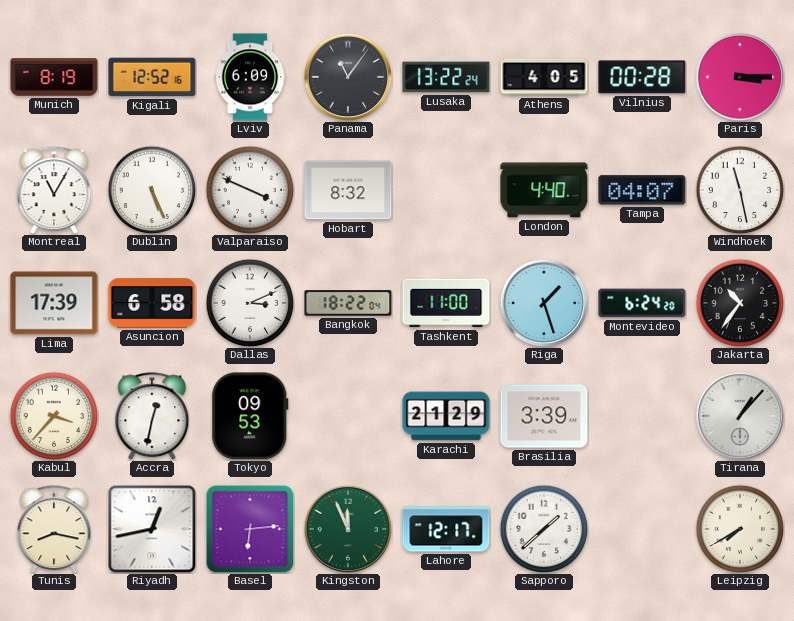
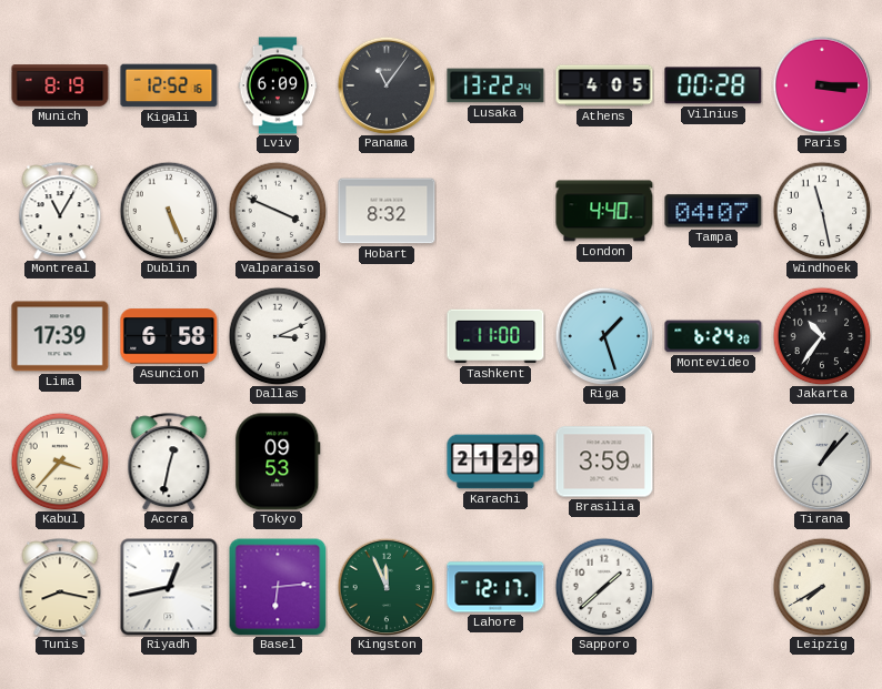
Bangkok: 18:22 -> none
Brasilia: 3:39 -> 3:59
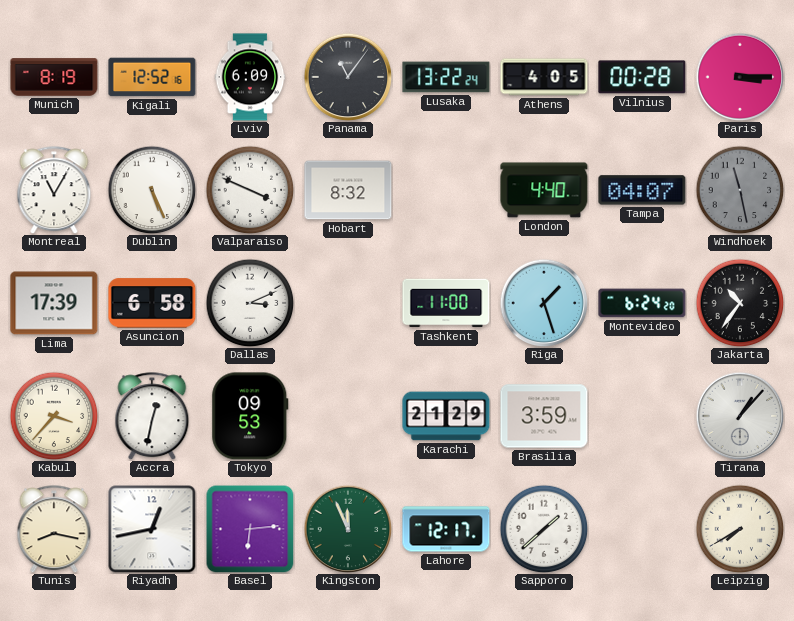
Windhoek dial: white -> grey
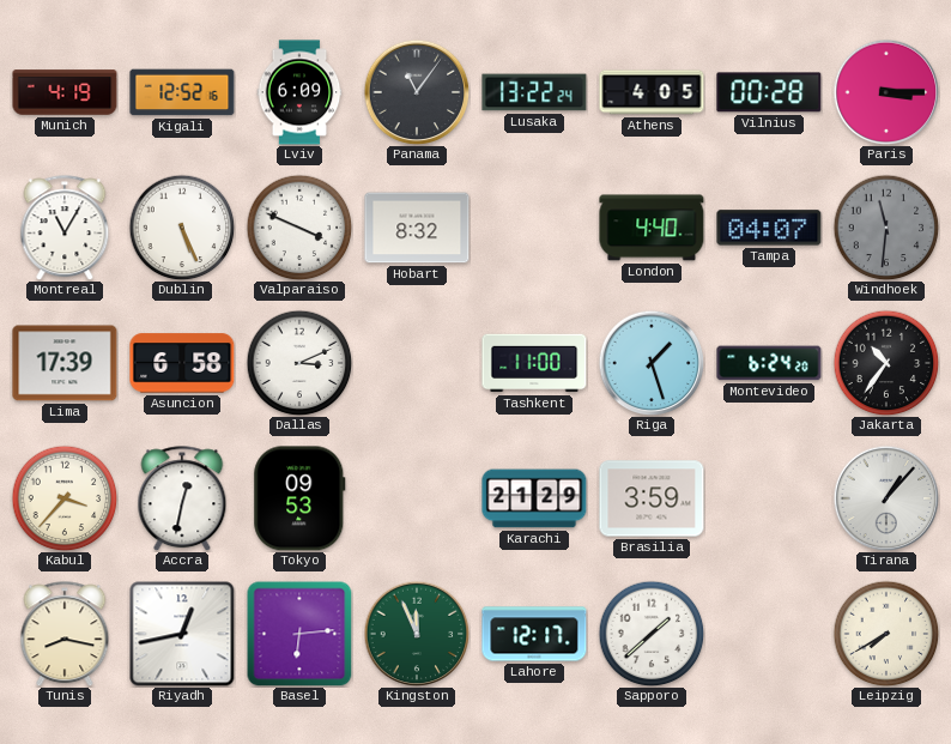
Munich: 8:19 -> 4:19
Windhoek: 11:28 -> 11:31
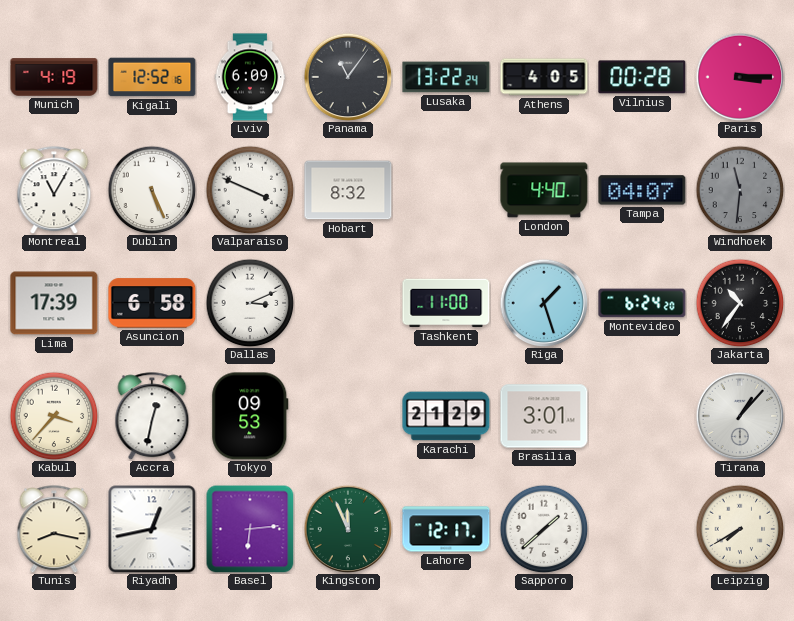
Brasilia: 3:59 -> 3:01
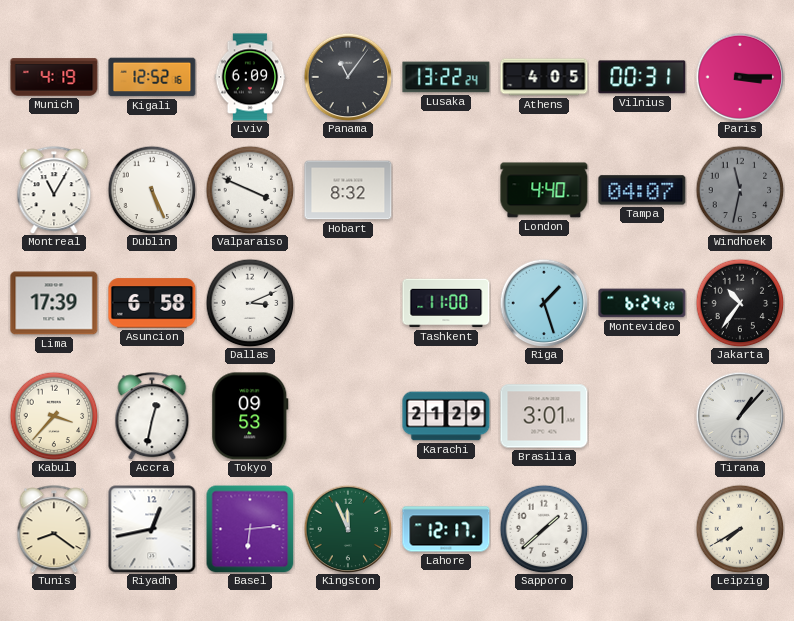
Vilnius: 00:28 -> 00:31
Windhoek: 11:31 -> 11:32
Tunis: 8:17 -> 8:21
